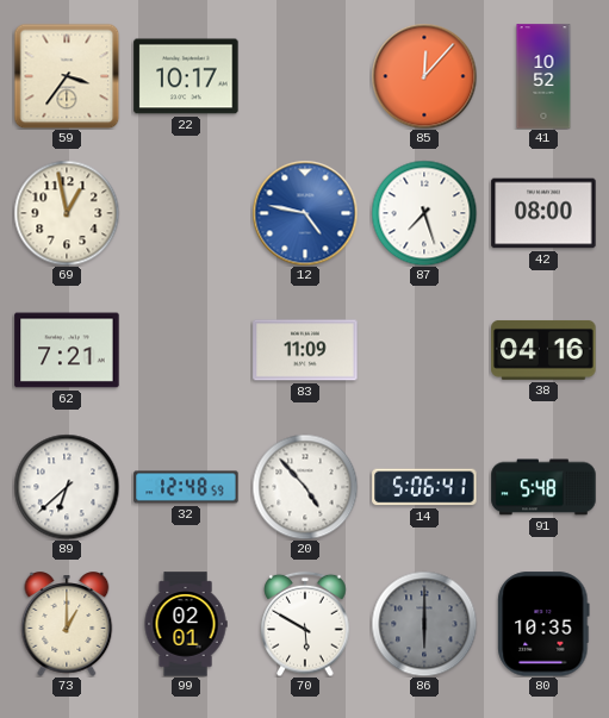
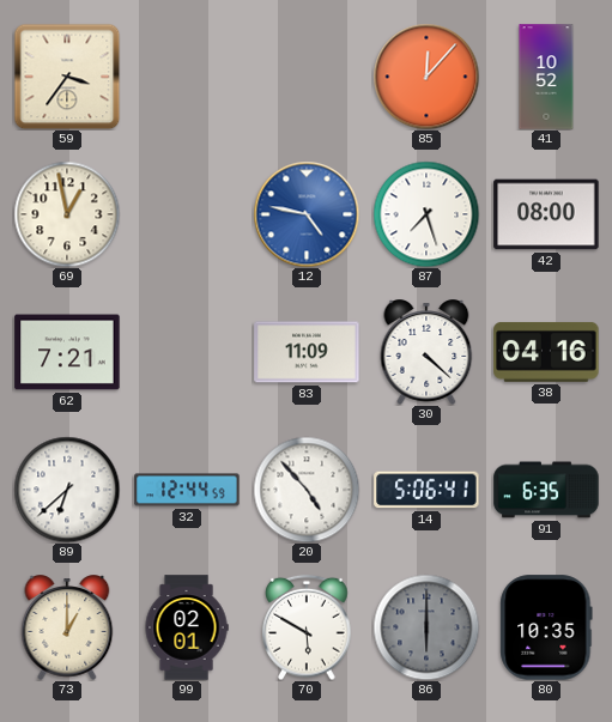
22: 10:17 -> none
30: none -> 4:22
32: 12:48 -> 12:44
91: 5:48 -> 6:35
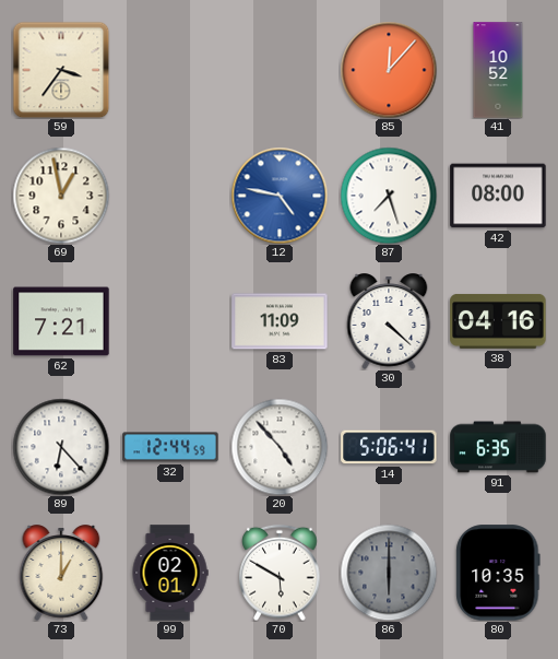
89: 6:38 -> 6:23
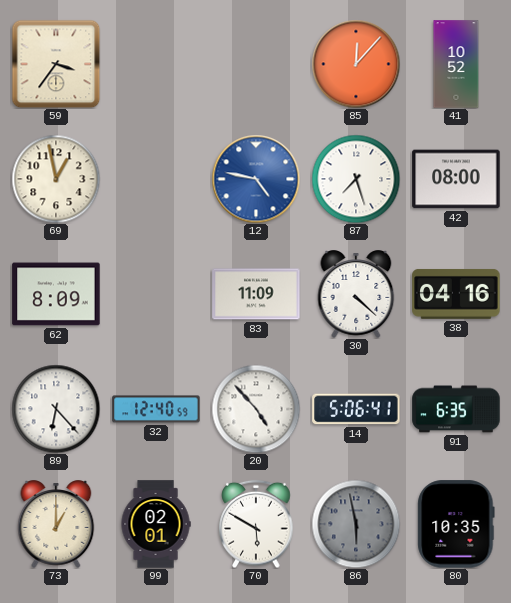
62: 7:21 -> 8:09
32: 12:44 -> 12:40
86: 6:00 -> 5:58
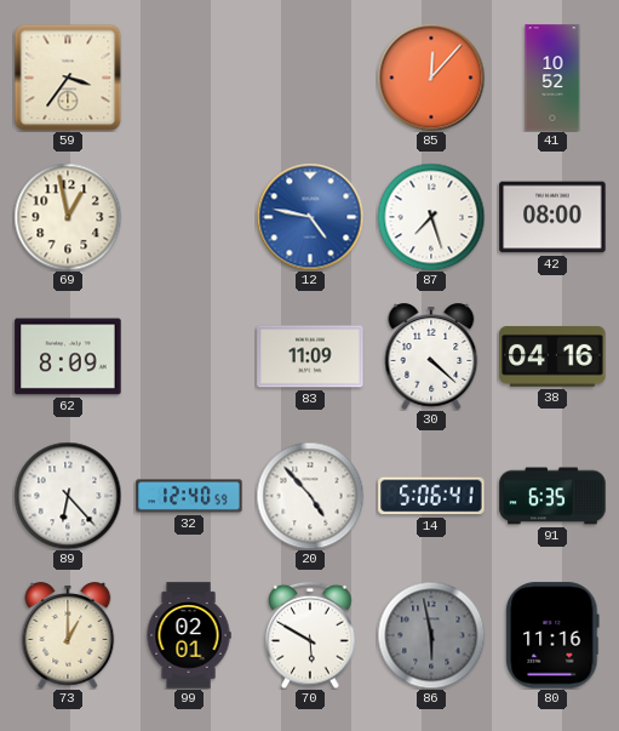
80: 10:35 -> 11:16
